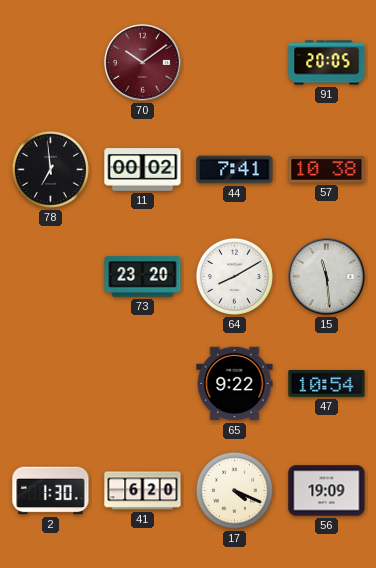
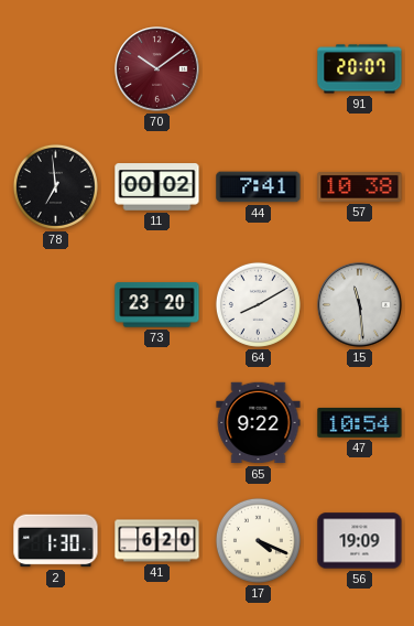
91: 20:05 -> 20:07
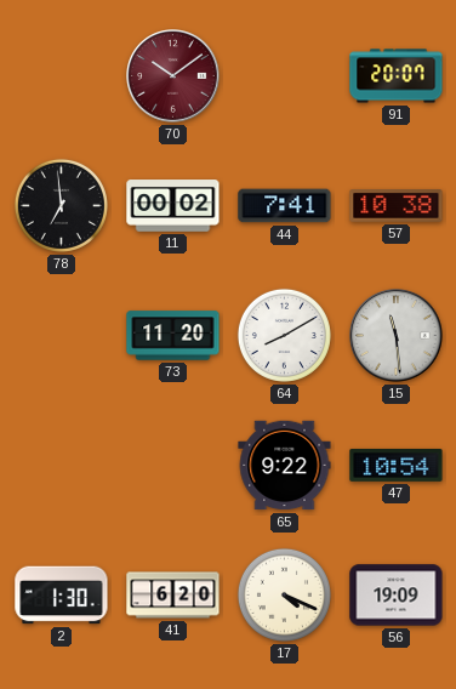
73: 23:20 -> 11:20
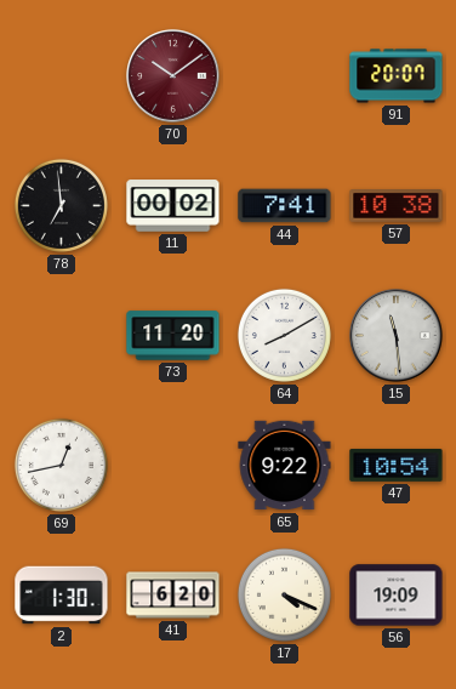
69: none -> 12:43
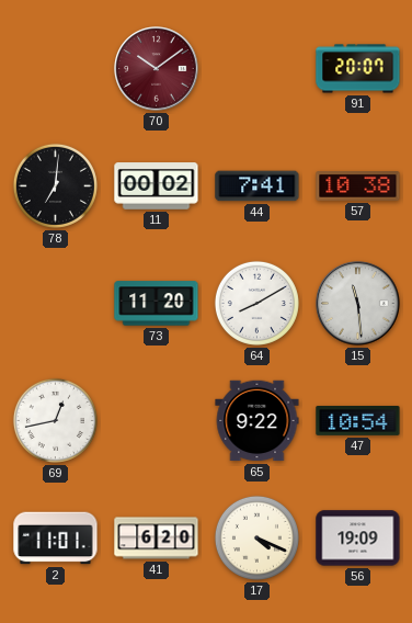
78: 6:59 -> 7:01
2: 1:30 -> 11:01
